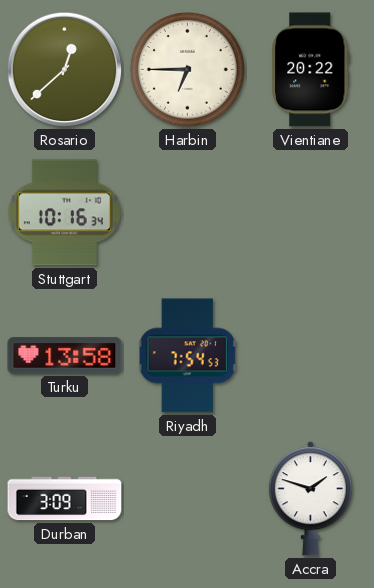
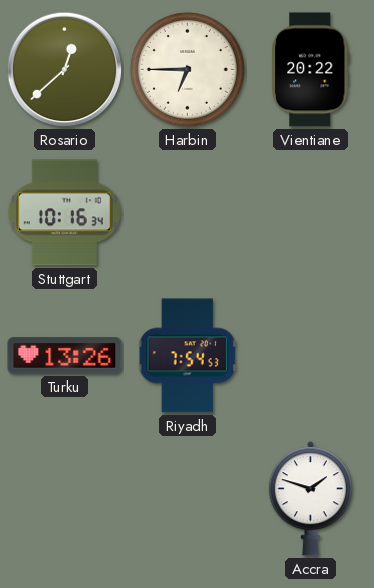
Turku: 13:58 -> 13:26
Durban: 3:09 -> none
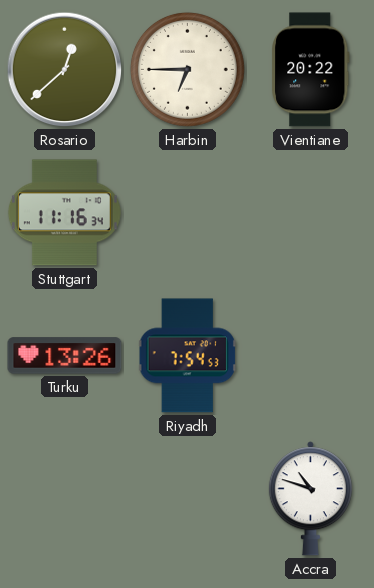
Stuttgart: 10:16 -> 11:16
Accra: 1:48 -> 10:48
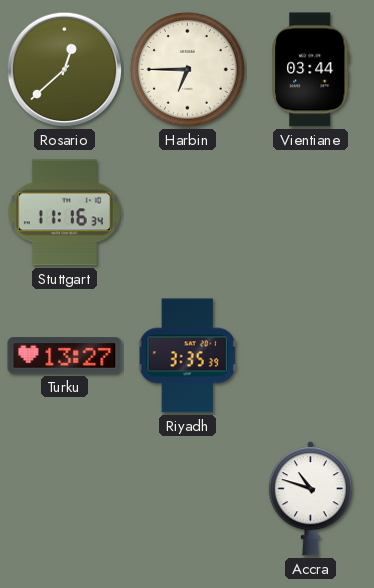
Vientiane: 20:22 -> 03:44
Turku: 13:26 -> 13:27
Riyadh: 7:54 -> 3:35
